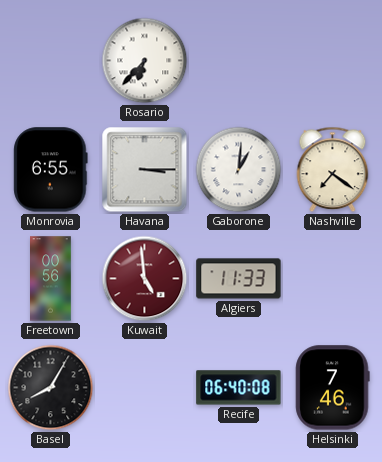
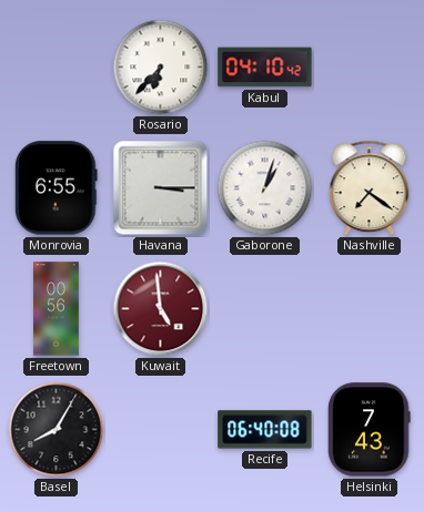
Kabul: none -> 04:10
Gaborone: 1:01 -> 1:03
Algiers: 11:33 -> none
Helsinki: 7:46 -> 7:43
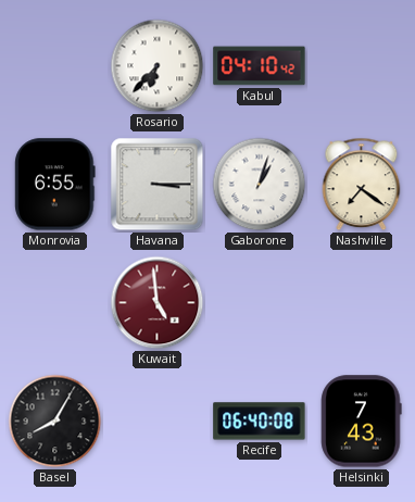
Freetown: 00:56 -> none
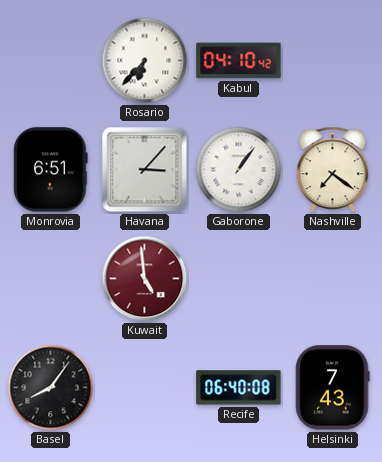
Monrovia: 6:55 -> 6:51
Havana: 3:15 -> 3:07
Gaborone: 1:03 -> 1:06
Basel: 8:05 -> 8:06
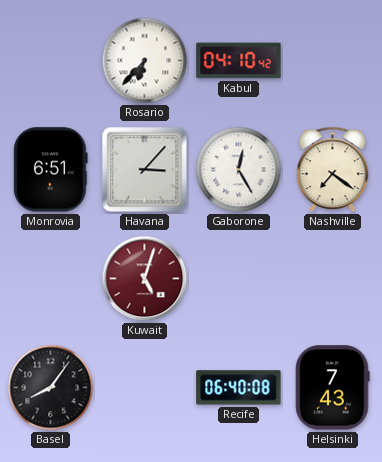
Gaborone: 1:06 -> 12:25
Kuwait: 4:59 -> 5:03
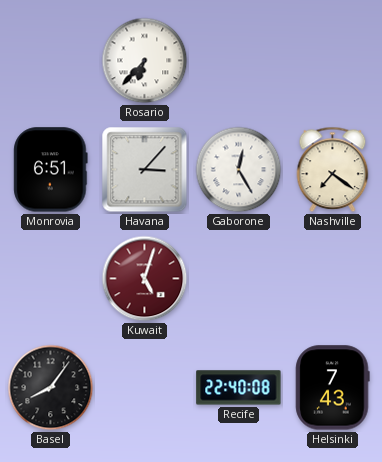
Kabul: 04:10 -> none
Recife: 06:40 -> 22:40
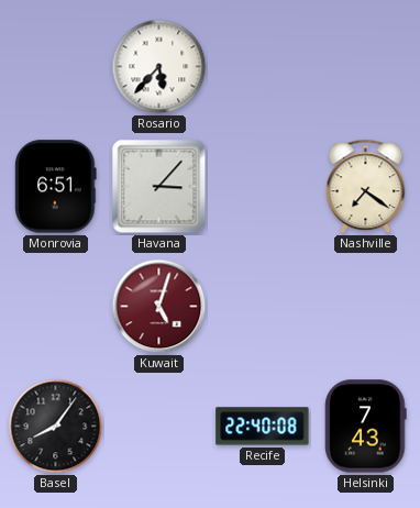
Rosario: 6:37 -> 5:37
Gaborone: 12:25 -> none
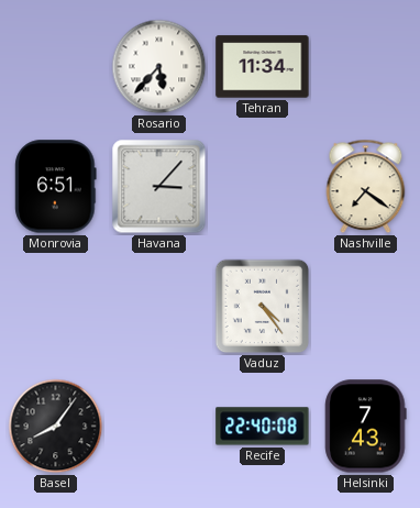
Tehran: none -> 11:34
Kuwait: 5:03 -> none
Vaduz: none -> 4:24
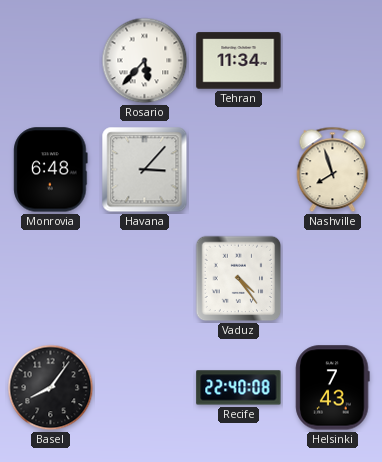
Monrovia: 6:51 -> 6:48
Nashville: 7:21 -> 7:57
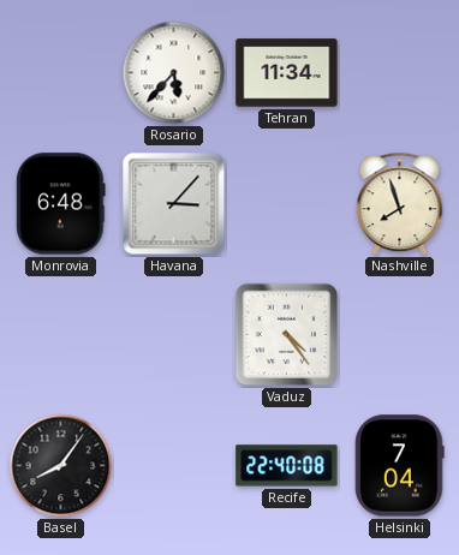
Helsinki: 7:43 -> 7:04
